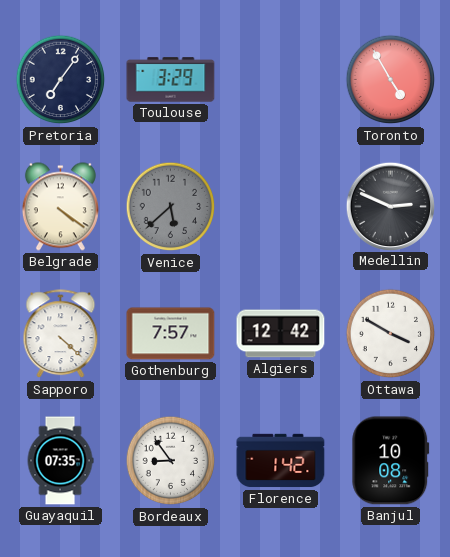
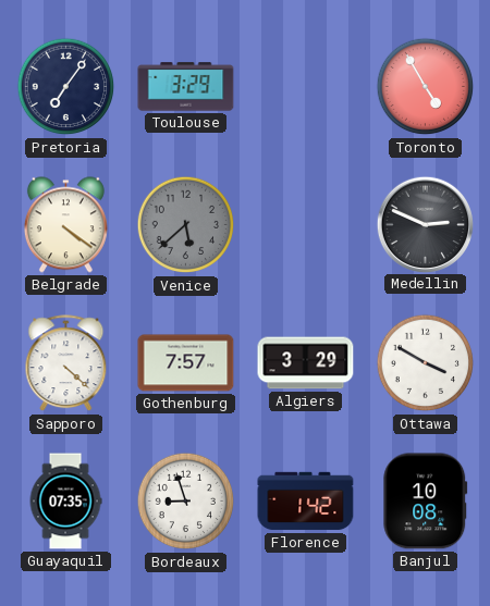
Algiers: 12:42 -> 3:29
Bordeaux: 8:54 -> 8:57
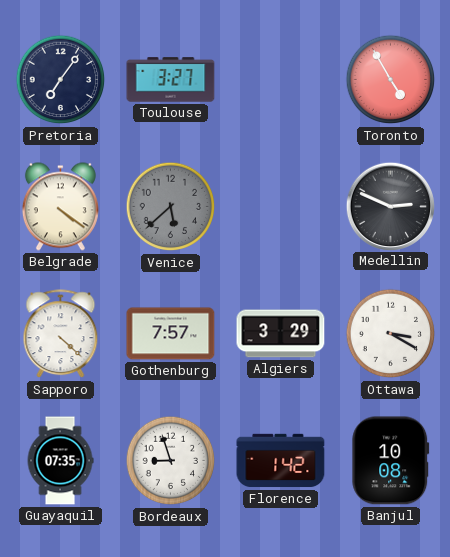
Toulouse: 3:29 -> 3:27
Ottawa: 3:50 -> 3:20
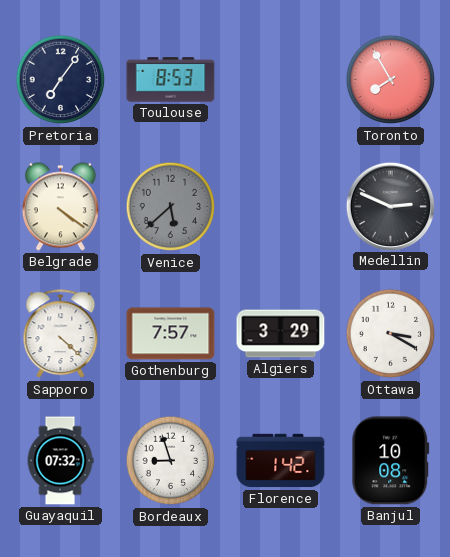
Toulouse: 3:27 -> 8:53
Toronto: 4:55 -> 7:55
Guayaquil: 07:35 -> 07:32
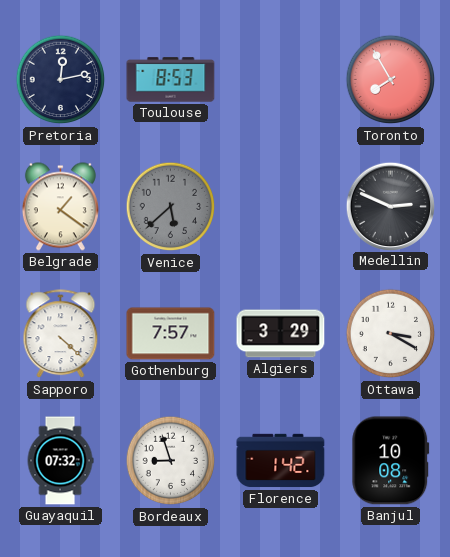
Pretoria: 7:06 -> 12:13
Belgrade: 4:21 -> 1:21
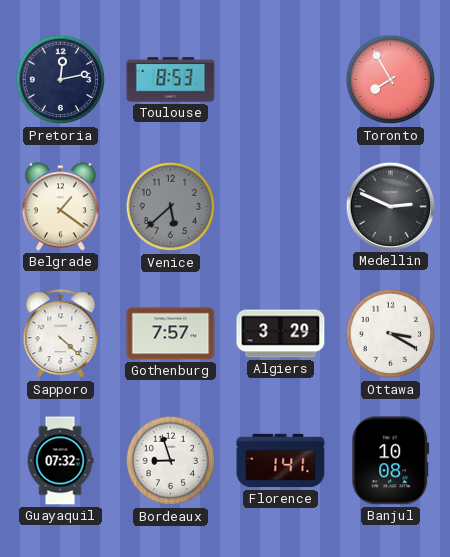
Florence: 1:42 -> 1:41
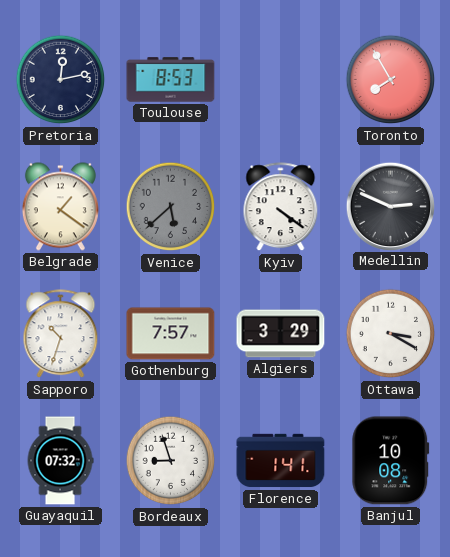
Kyiv: none -> 4:21
Sapporo: 4:22 -> 10:33
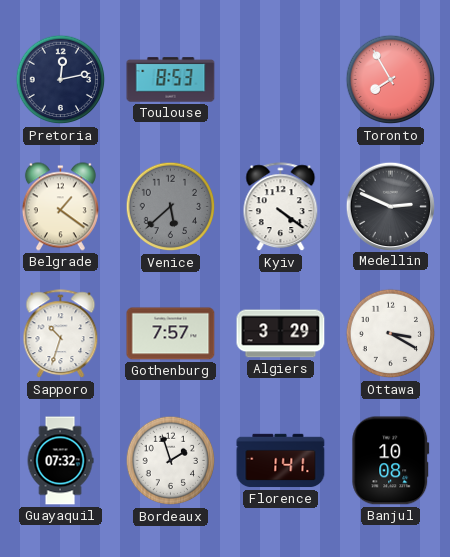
Bordeaux: 8:57 -> 1:57
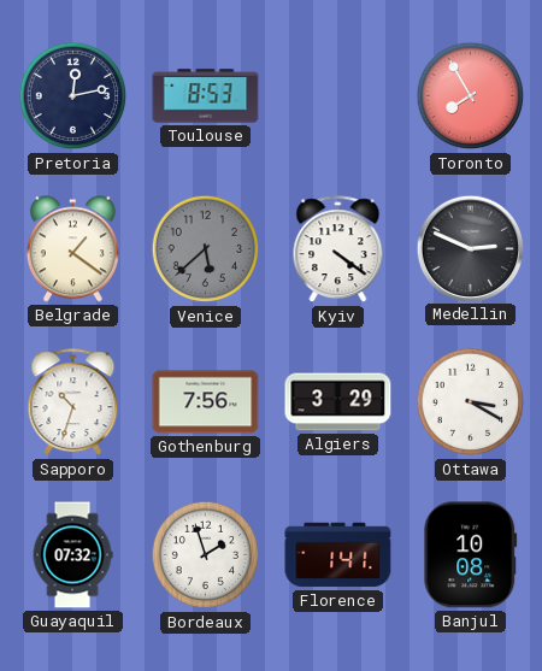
Gothenburg: 7:57 -> 7:56
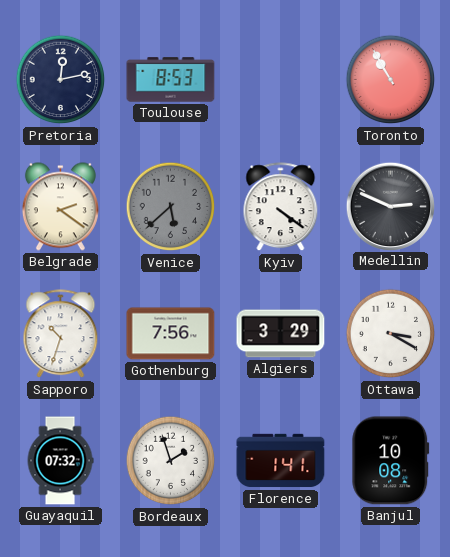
Toronto: 7:55 -> 10:55
Belgrade: 1:21 -> 2:21
